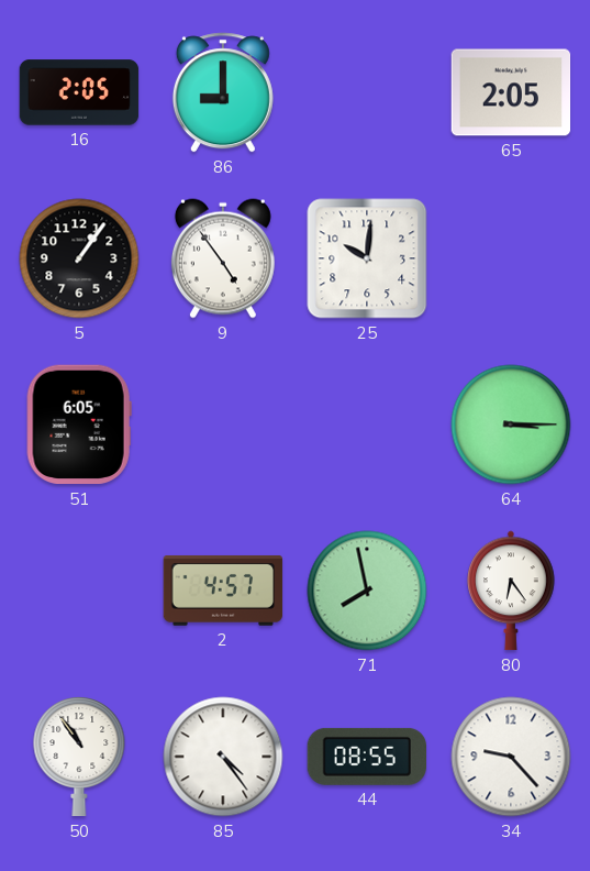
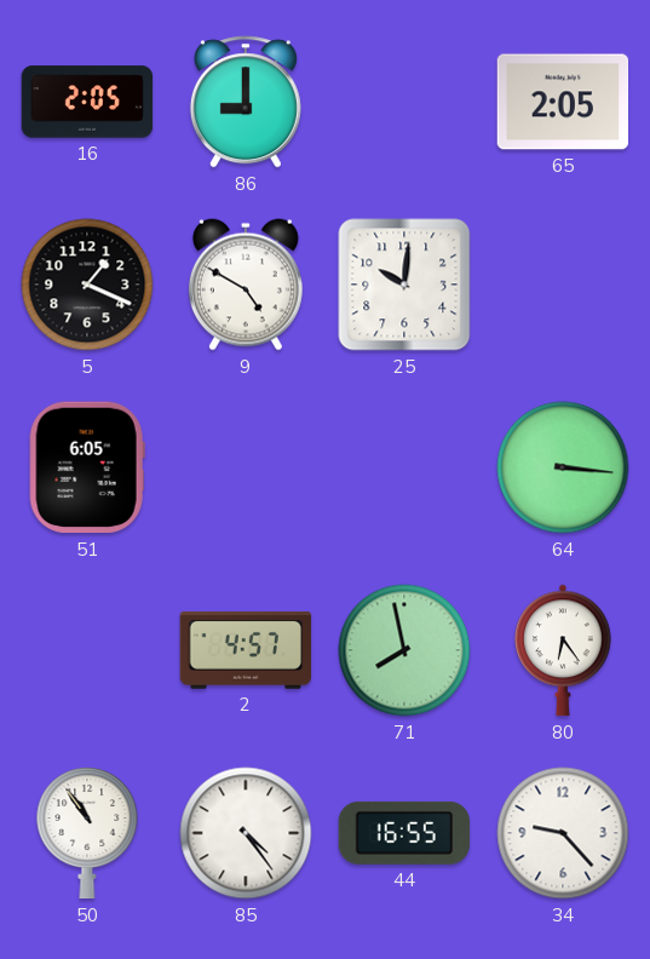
5: 1:06 -> 1:19
9: 4:54 -> 4:50
64: 3:15 -> 3:16
44: 08:55 -> 16:55
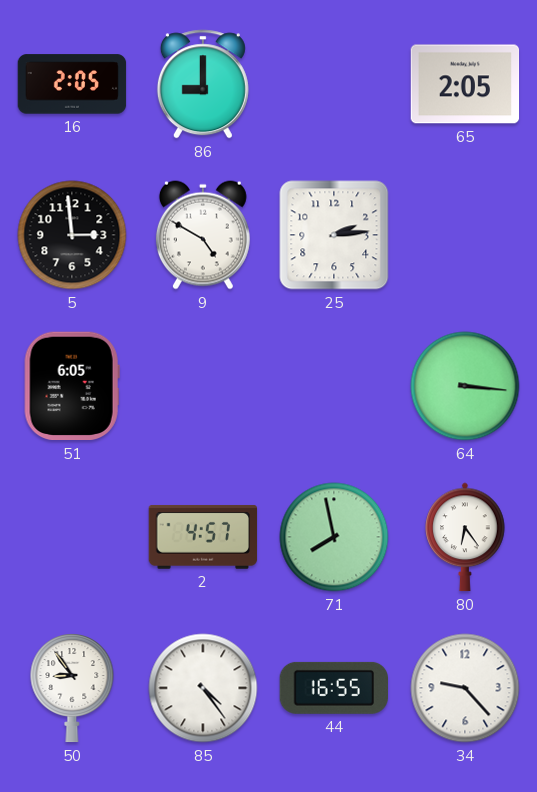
5: 1:19 -> 2:59
25: 10:01 -> 2:14
50: 10:54 -> 8:54
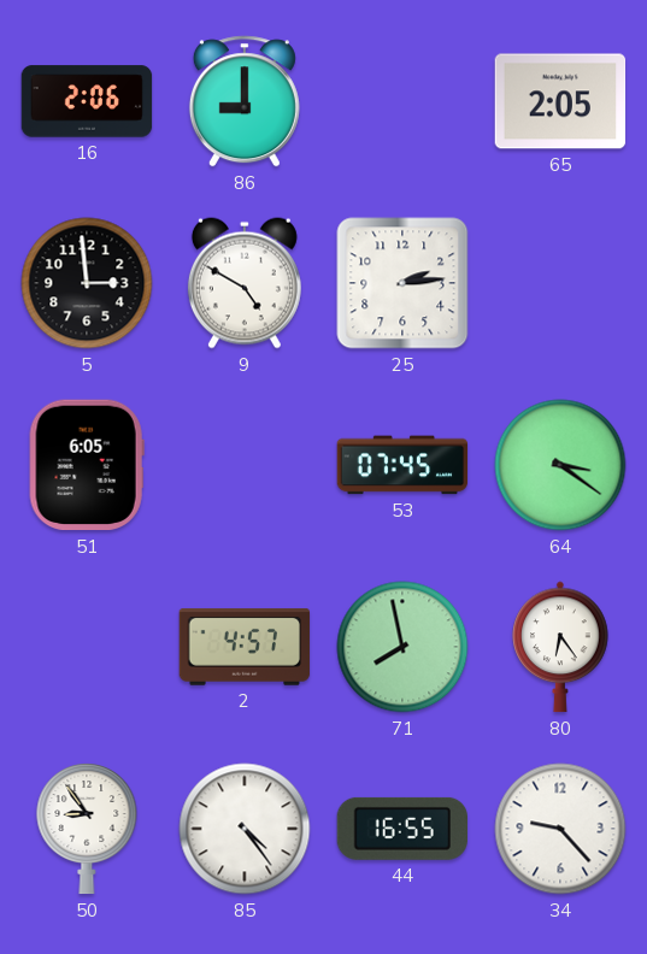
16: 2:05 -> 2:06
53: none -> 07:45
64: 3:16 -> 3:21
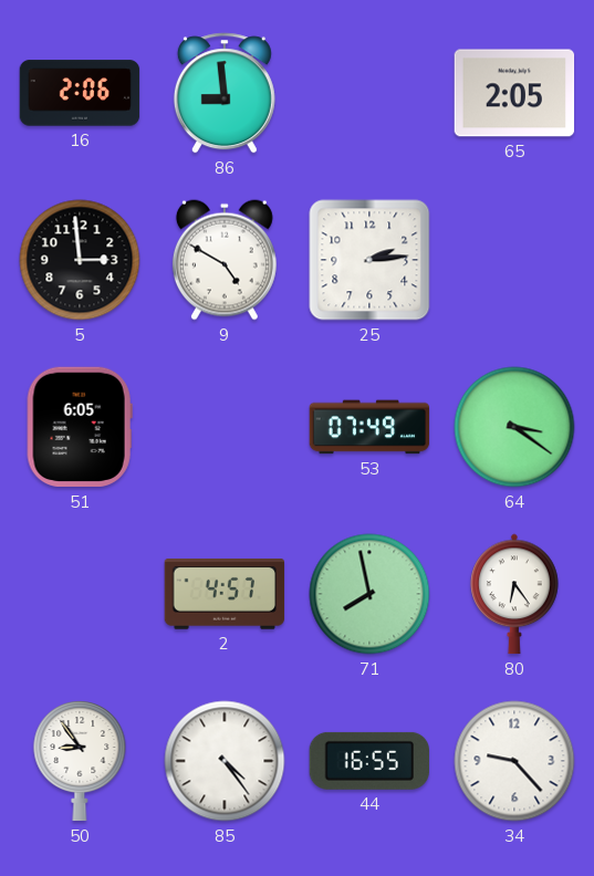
86: 9:00 -> 8:59
53: 07:45 -> 07:49
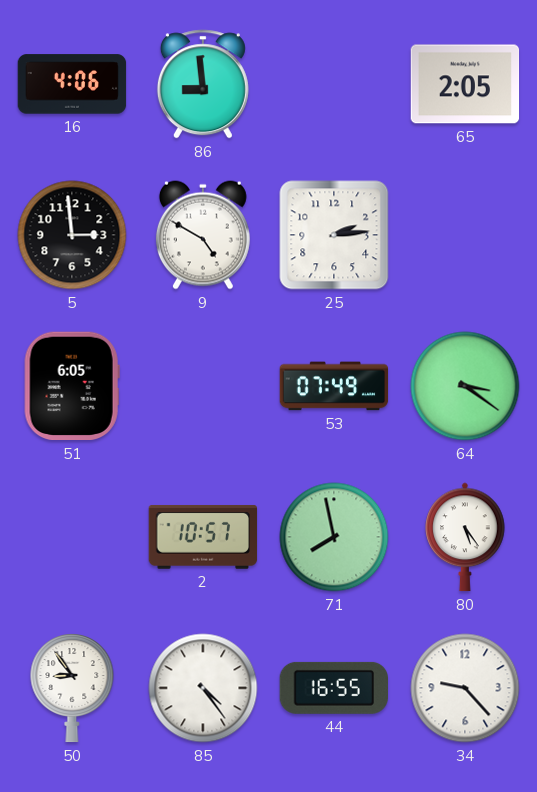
16: 2:06 -> 4:06
2: 4:57 -> 10:57
80: 6:24 -> 5:24
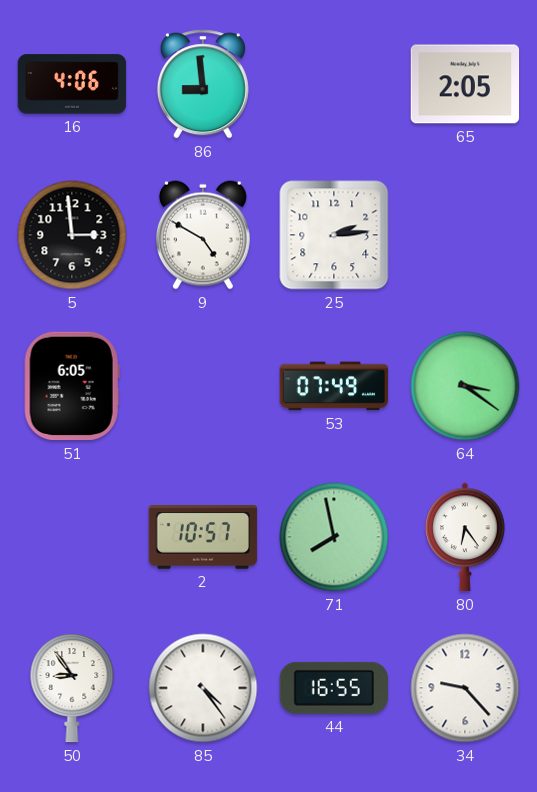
80: 5:24 -> 6:24
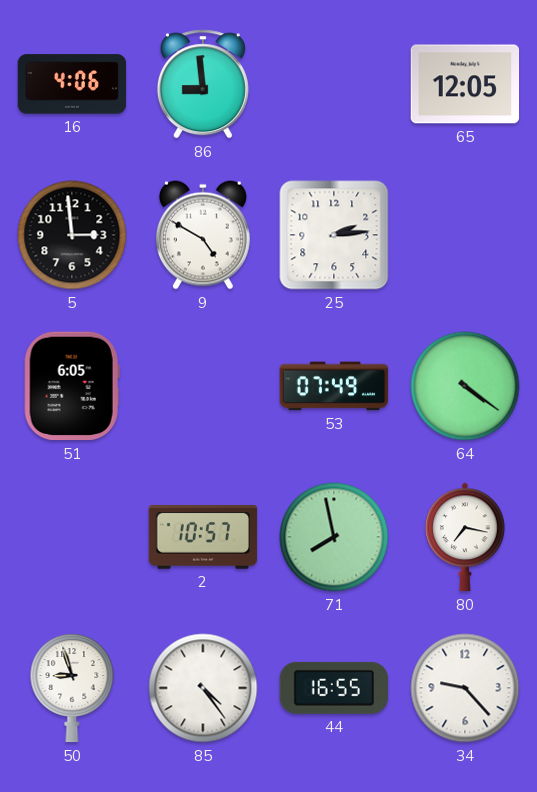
65: 2:05 -> 12:05
64: 3:21 -> 4:21
80: 6:24 -> 7:17
50: 8:54 -> 8:57
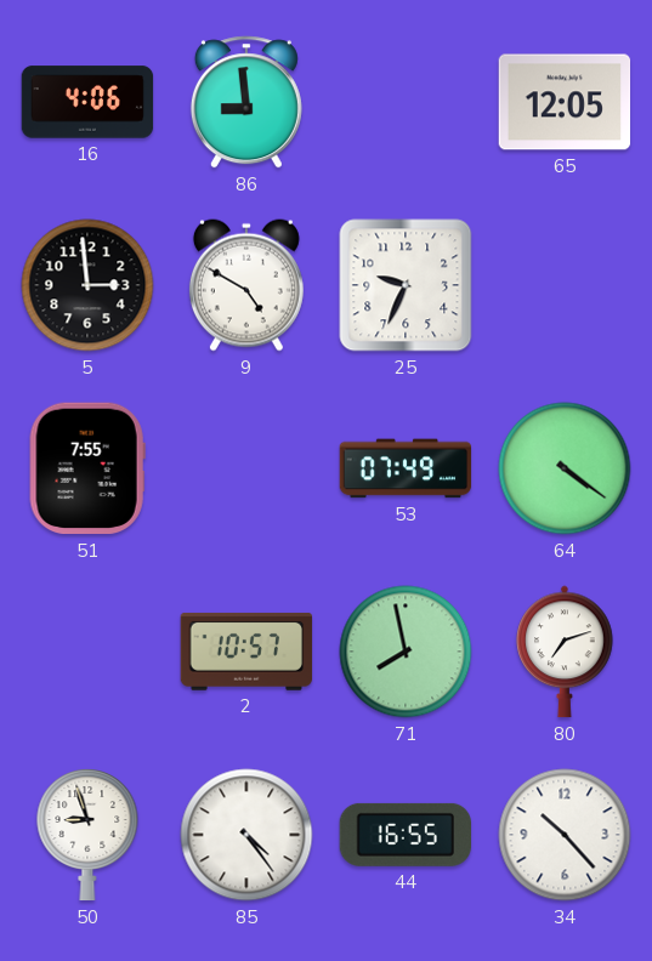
25: 2:14 -> 9:34
51: 6:05 -> 7:55
80: 7:17 -> 7:12
34: 9:23 -> 10:23
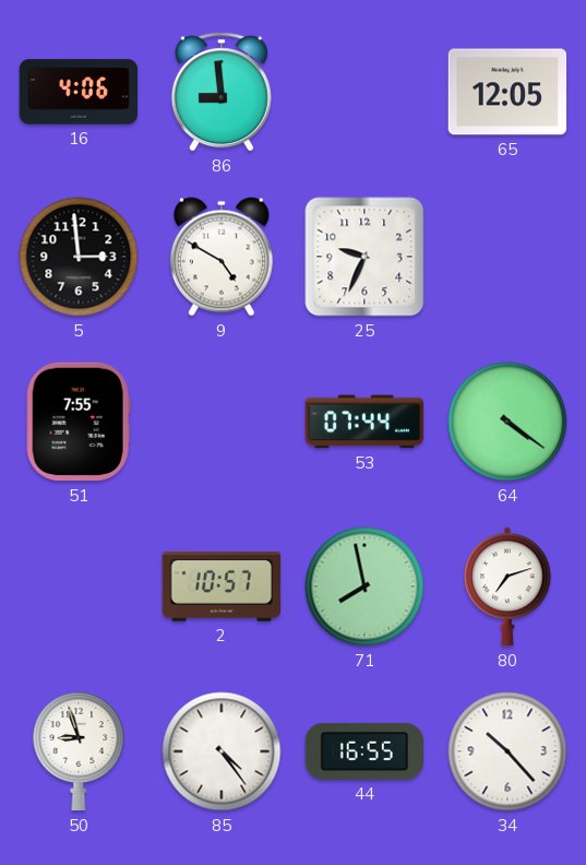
53: 07:49 -> 07:44
